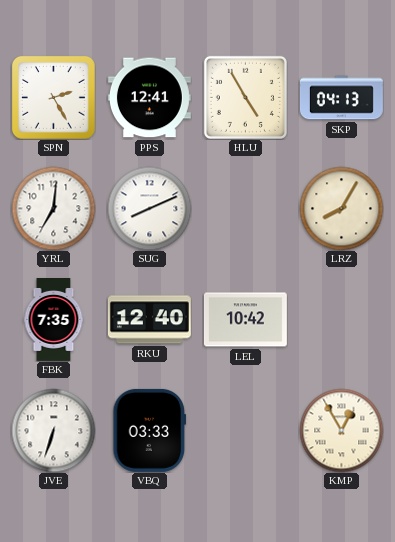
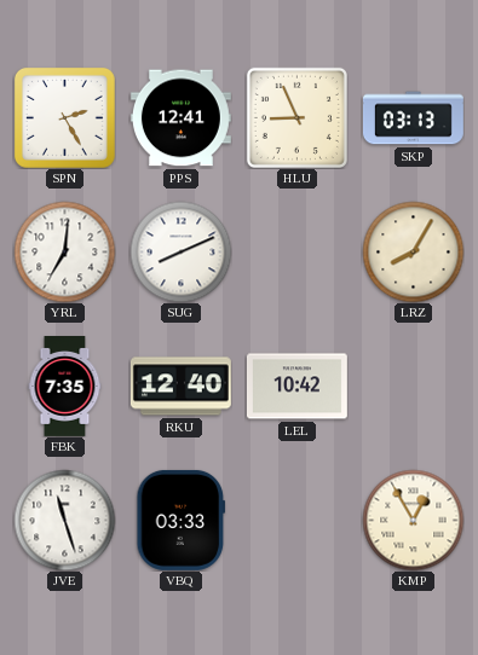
HLU: 4:55 -> 8:56
SKP: 04:13 -> 03:13
JVE: 6:33 -> 11:27
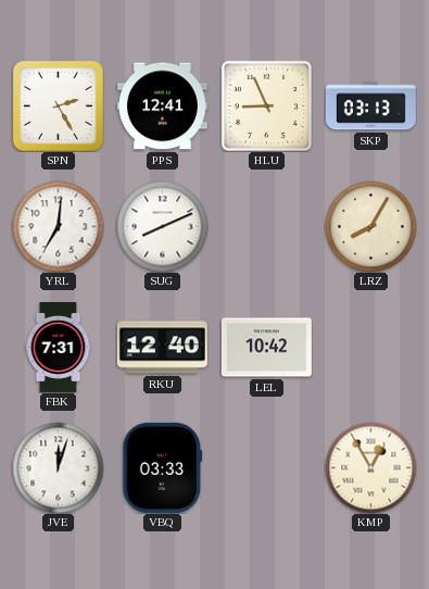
FBK: 7:35 -> 7:31
JVE: 11:27 -> 12:03
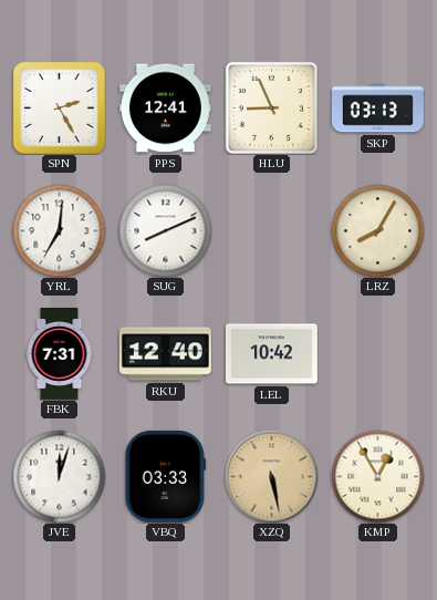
XZQ: none -> 5:28
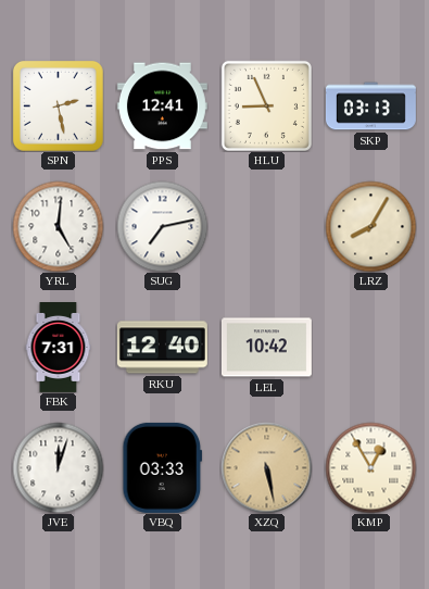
SPN: 2:25 -> 2:28
YRL: 7:01 -> 5:01
SUG: 8:11 -> 7:13
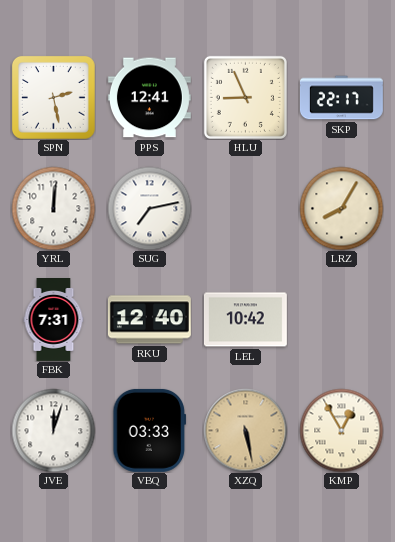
SKP: 03:13 -> 22:17
YRL: 5:01 -> 12:01
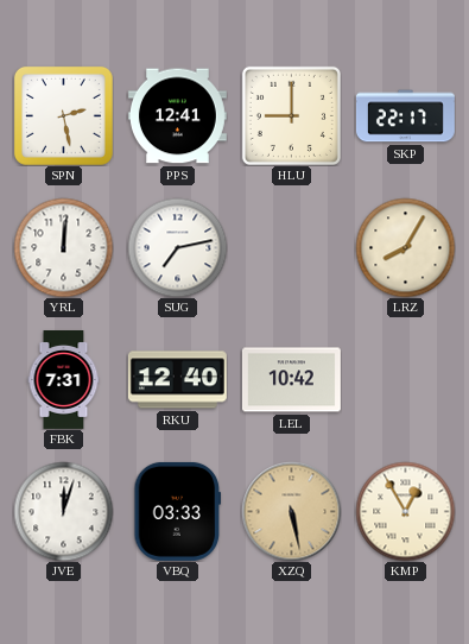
HLU: 8:56 -> 9:00
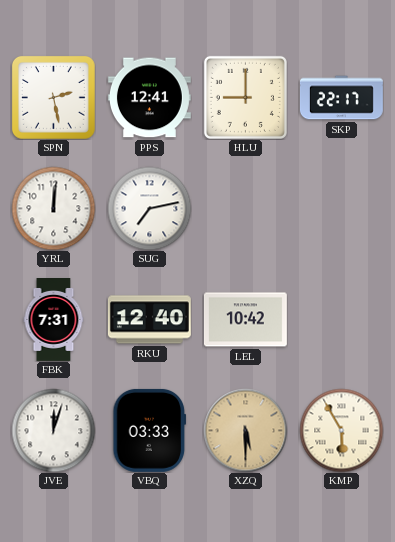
LRZ: 8:05 -> none
XZQ: 5:28 -> 5:30
KMP: 12:55 -> 5:55
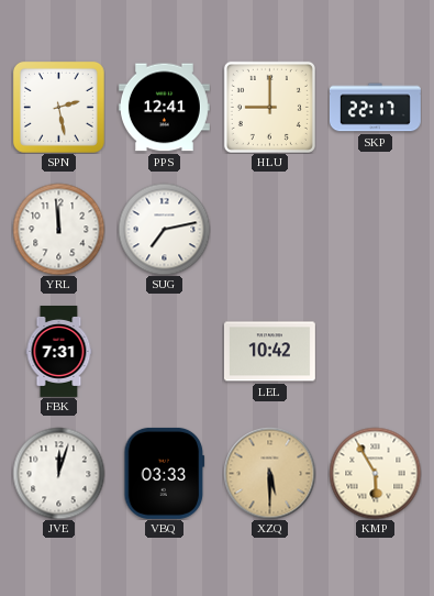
YRL: 12:01 -> 11:59
RKU: 12:40 -> none
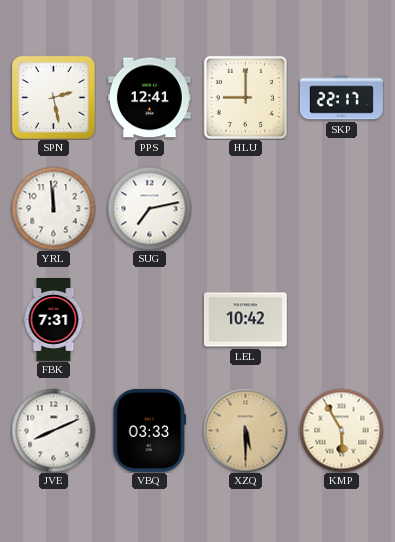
JVE: 12:03 -> 8:11
